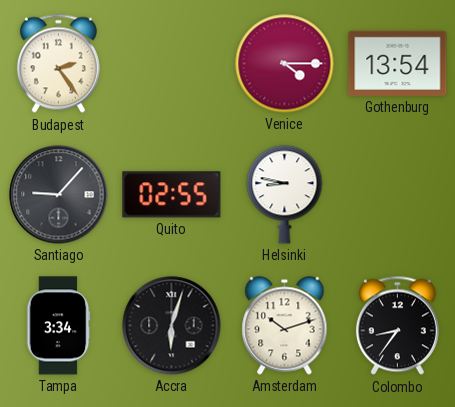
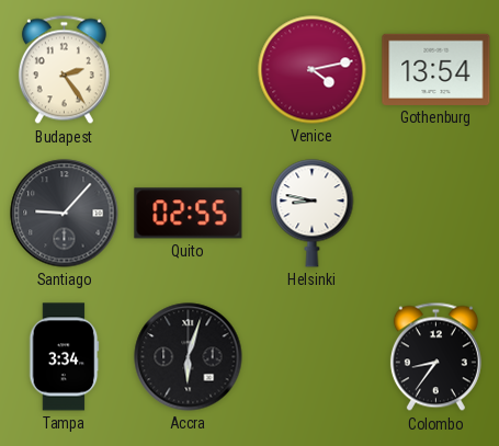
Venice: 4:15 -> 4:13
Amsterdam: 10:12 -> none
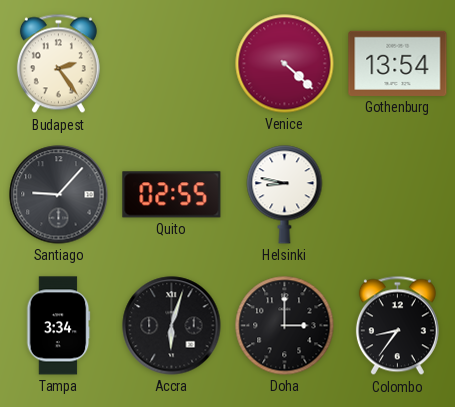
Venice: 4:13 -> 4:22
Doha: none -> 3:00
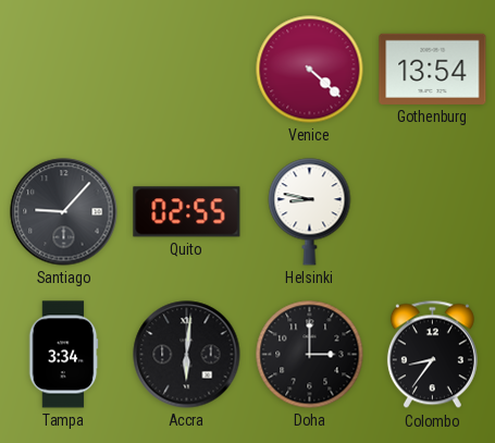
Budapest: 2:24 -> none
Accra: 6:03 -> 6:01
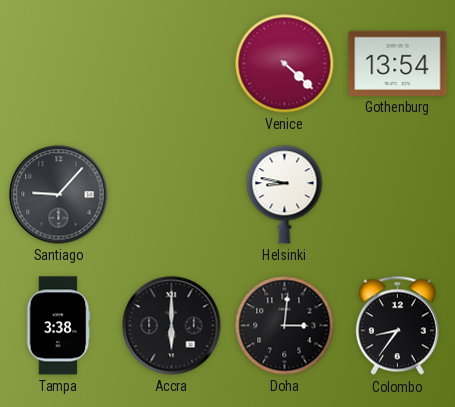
Quito: 02:55 -> none
Tampa: 3:34 -> 3:38
Accra: 6:01 -> 6:00
Doha: 3:00 -> 3:01
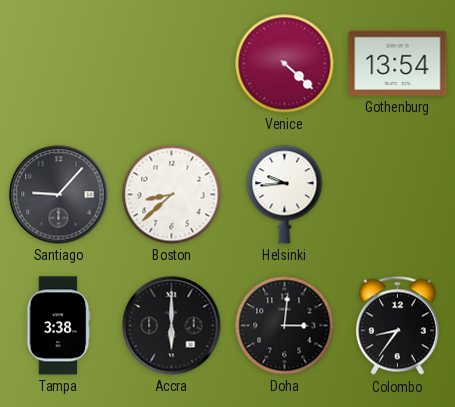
Boston: none -> 8:38
Helsinki: 8:47 -> 9:44
